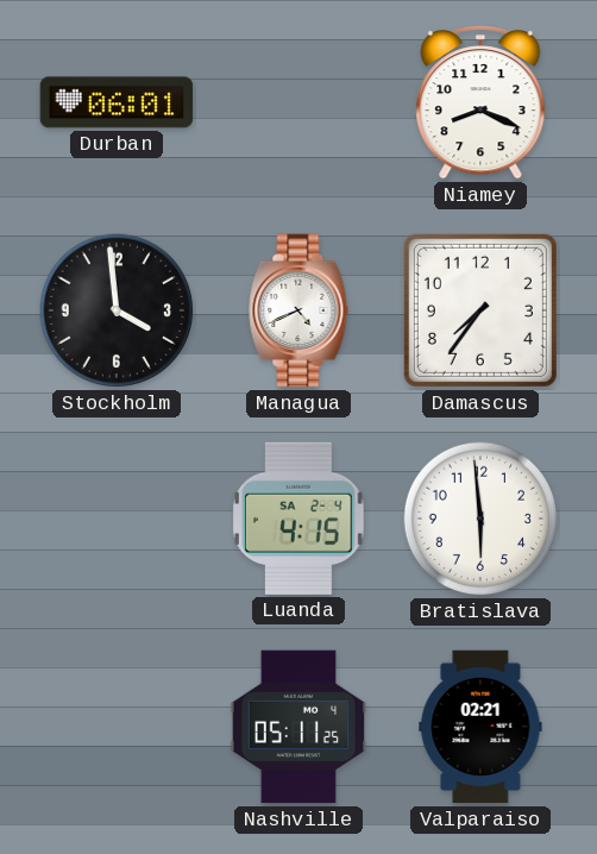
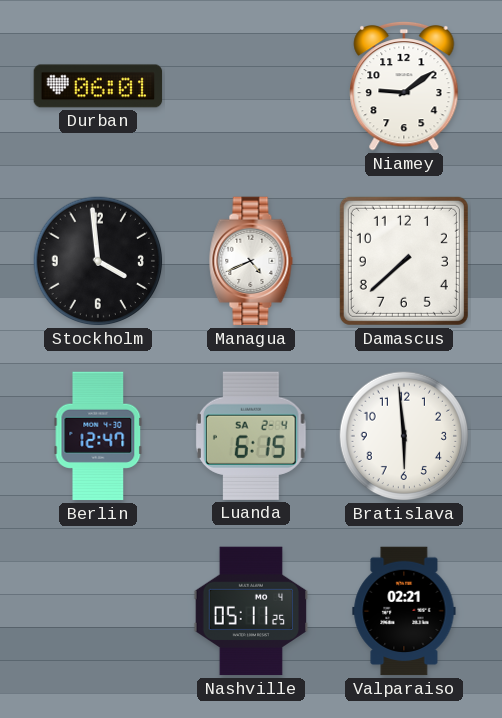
Niamey: 8:19 -> 9:09
Damascus: 7:36 -> 7:38
Berlin: none -> 12:47
Luanda: 4:15 -> 6:15
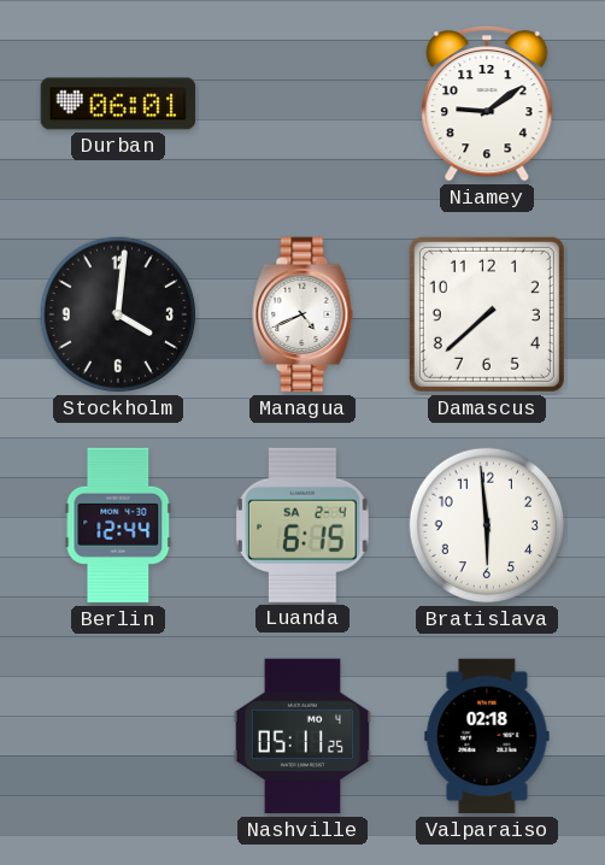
Stockholm: 3:59 -> 4:01
Berlin: 12:47 -> 12:44
Valparaiso: 02:21 -> 02:18
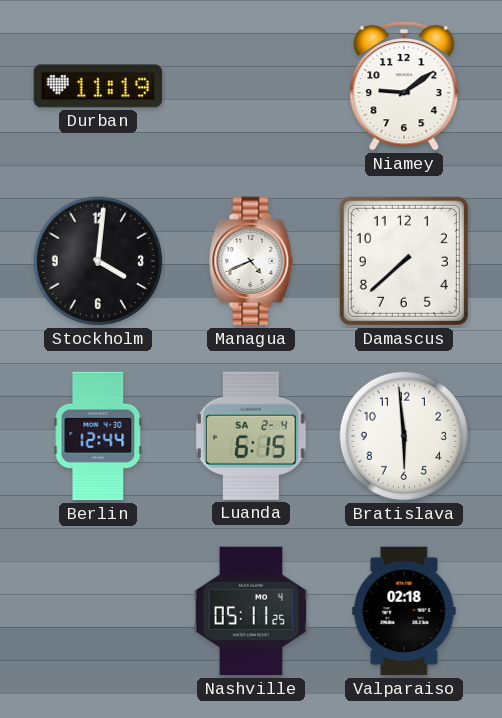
Durban: 06:01 -> 11:19
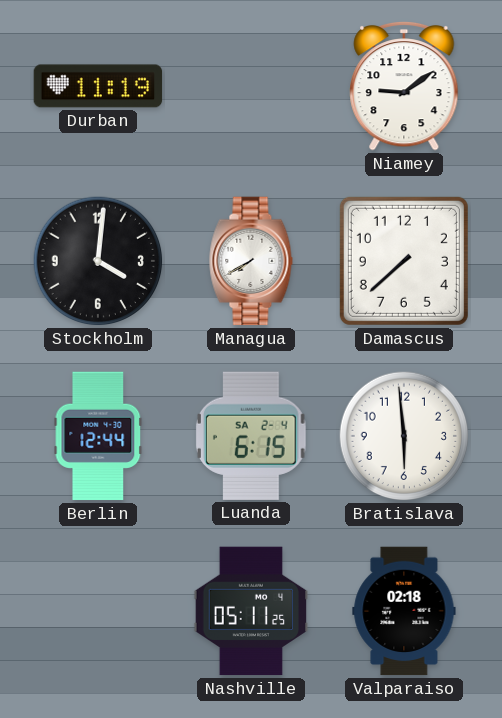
Managua: 4:41 -> 7:40
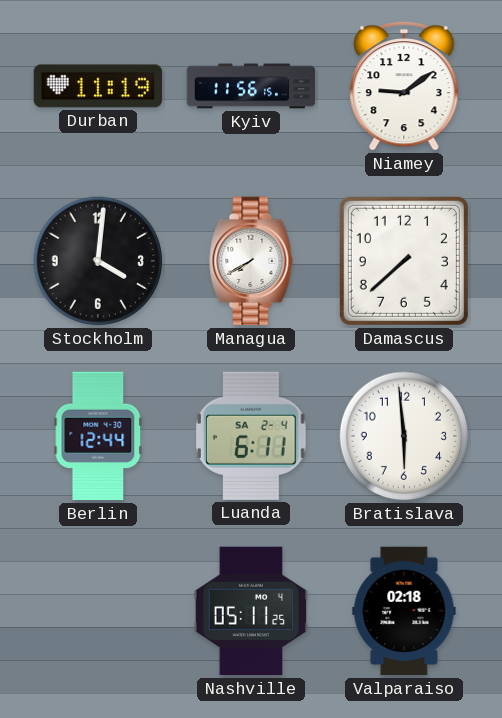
Kyiv: none -> 11:56
Luanda: 6:15 -> 6:11
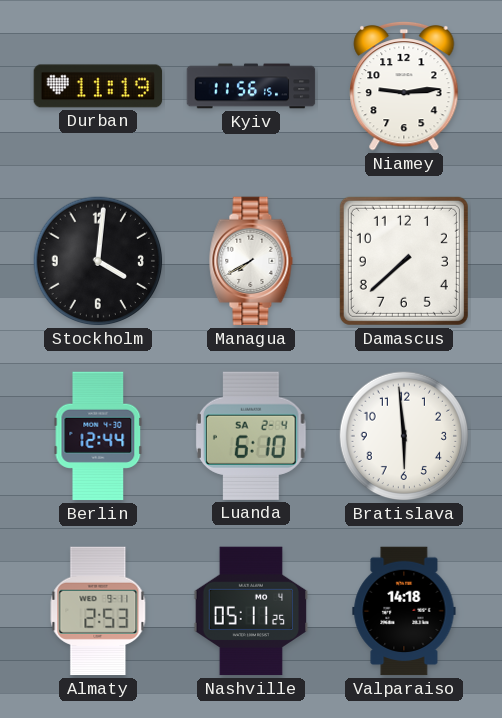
Niamey: 9:09 -> 9:14
Luanda: 6:11 -> 6:10
Almaty: none -> 2:53
Valparaiso: 02:18 -> 14:18
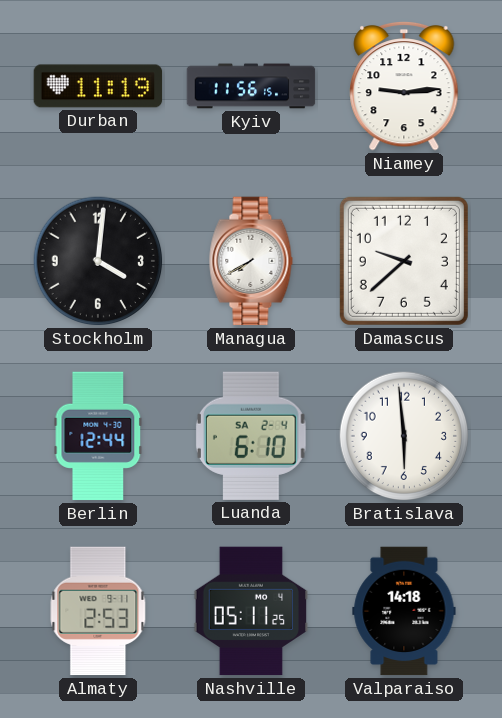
Damascus: 7:38 -> 9:38
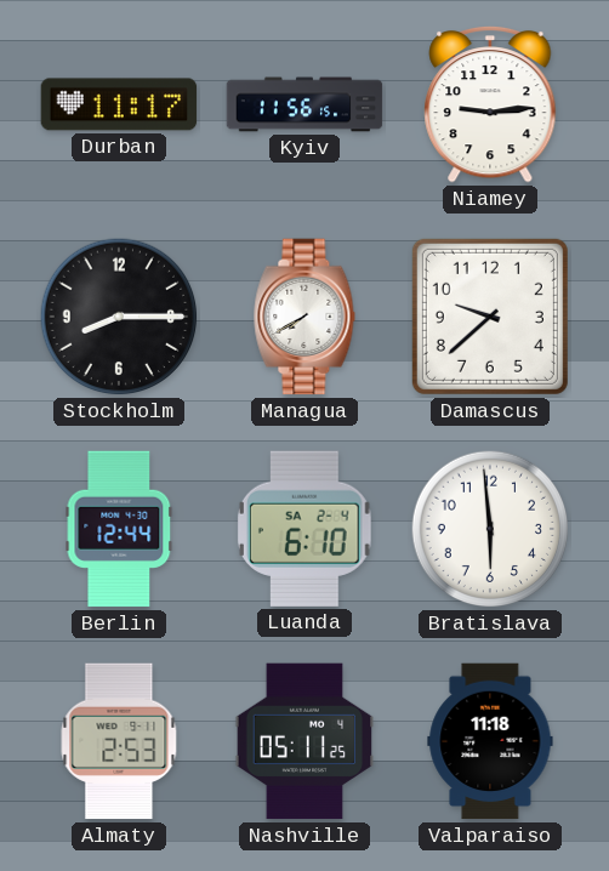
Durban: 11:19 -> 11:17
Stockholm: 4:01 -> 8:15
Valparaiso: 14:18 -> 11:18
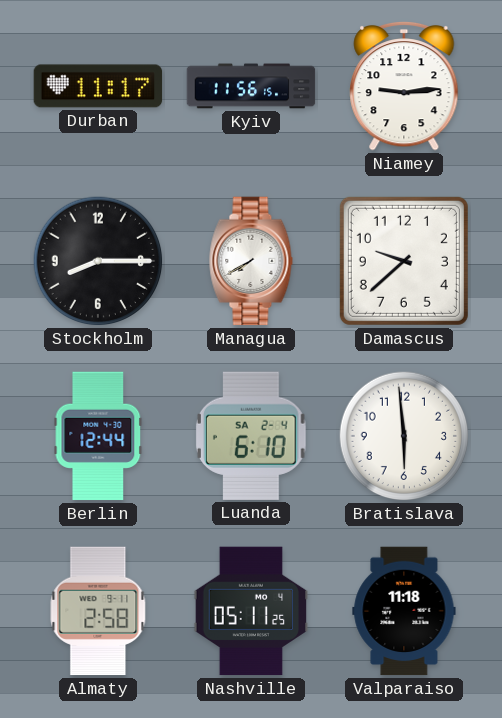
Almaty: 2:53 -> 2:58
